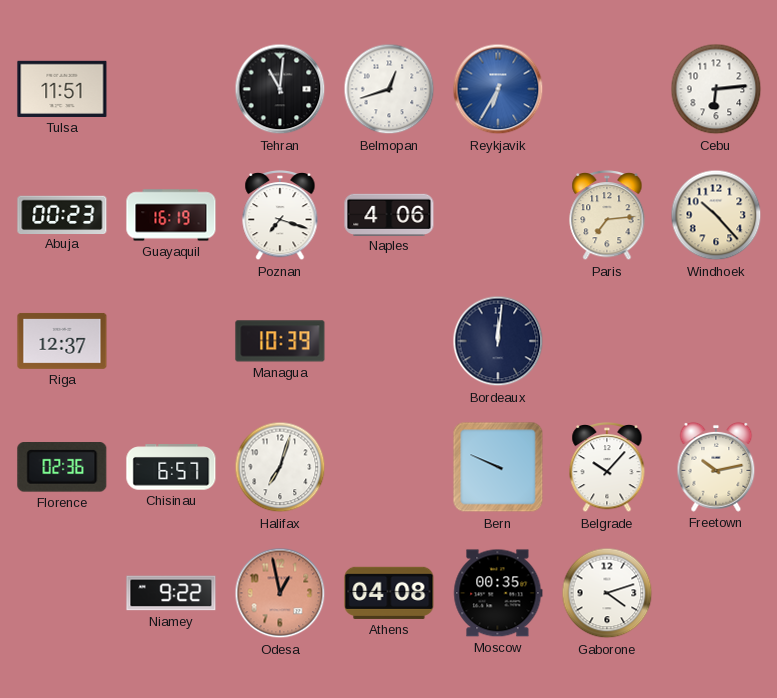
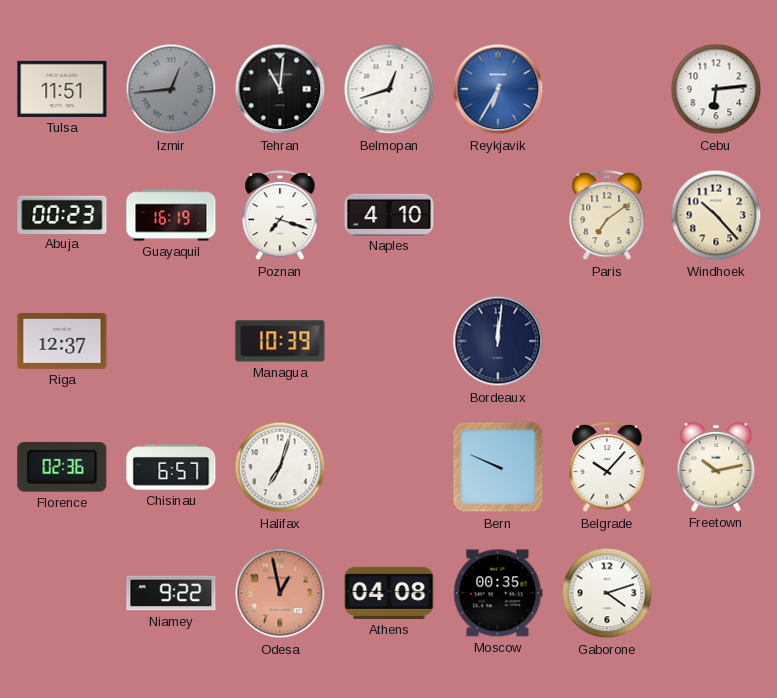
Izmir: none -> 12:44
Naples: 4:06 -> 4:10
Paris: 7:14 -> 7:09
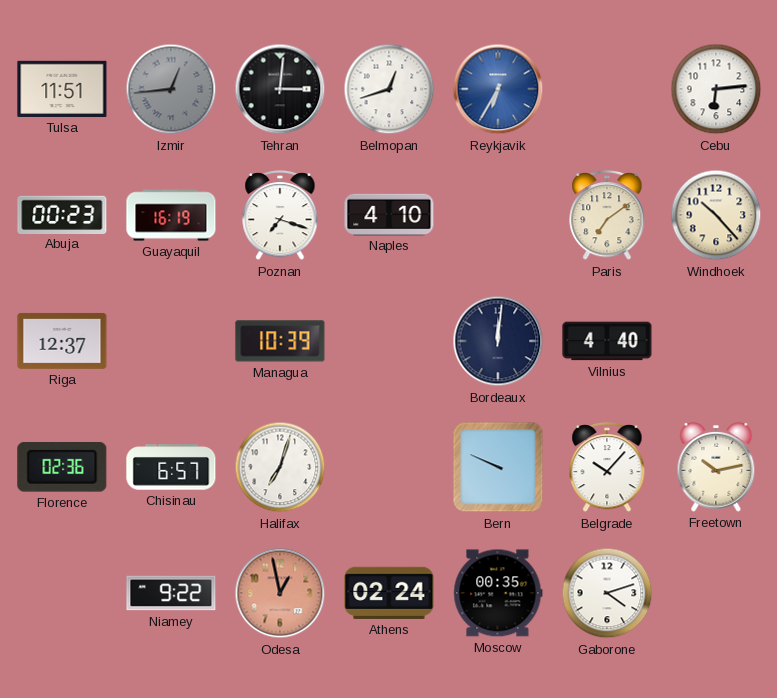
Tehran: 11:01 -> 3:01
Vilnius: none -> 4:40
Athens: 04:08 -> 02:24
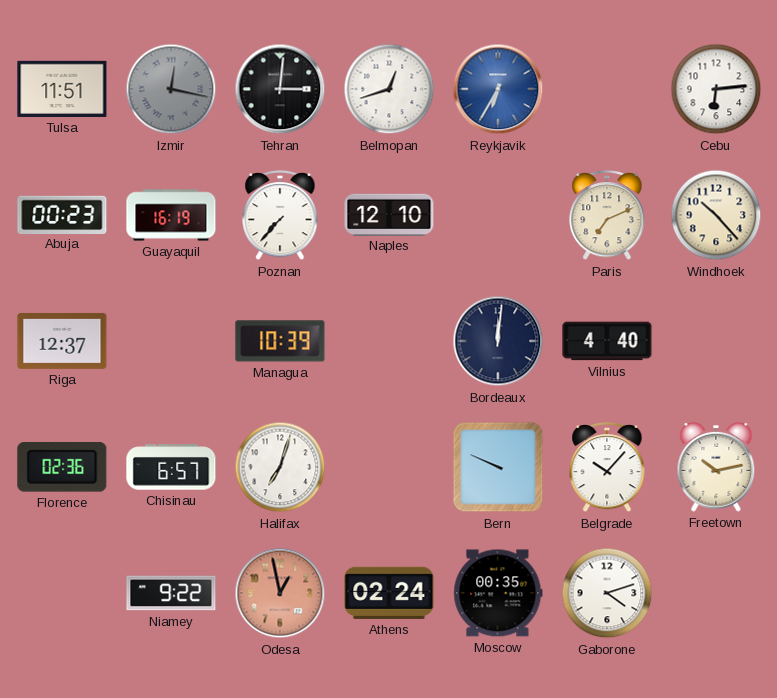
Izmir: 12:44 -> 12:17
Poznan: 7:18 -> 7:37
Naples: 4:10 -> 12:10
Paris: 7:09 -> 7:11
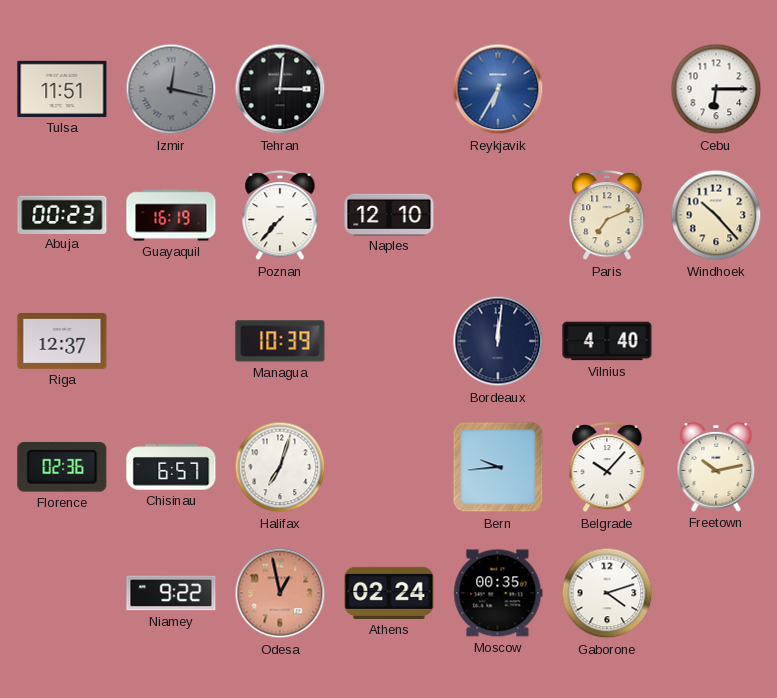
Belmopan: 12:42 -> none
Cebu: 6:14 -> 6:15
Bern: 9:49 -> 9:44
